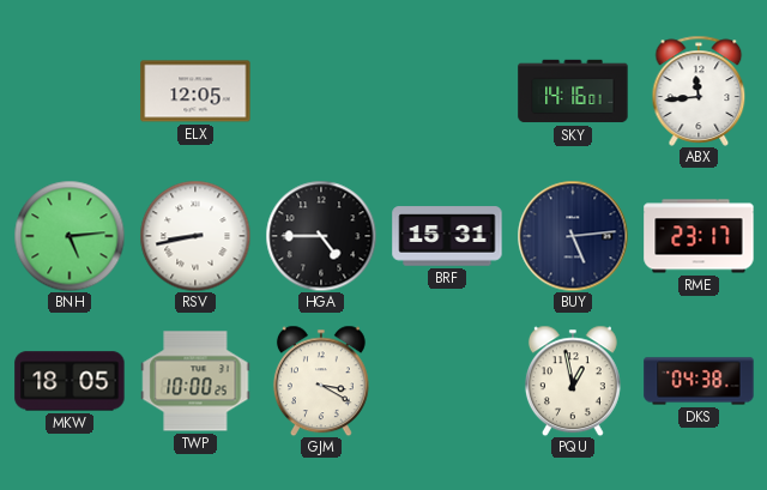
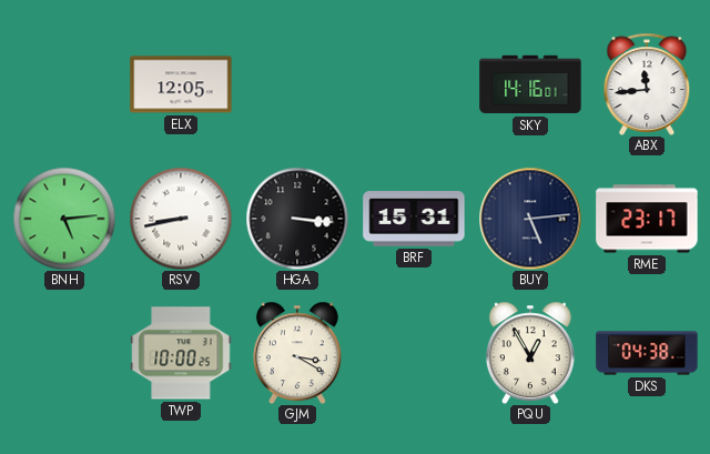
HGA: 4:45 -> 3:16
MKW: 18:05 -> none
PQU: 12:58 -> 12:55
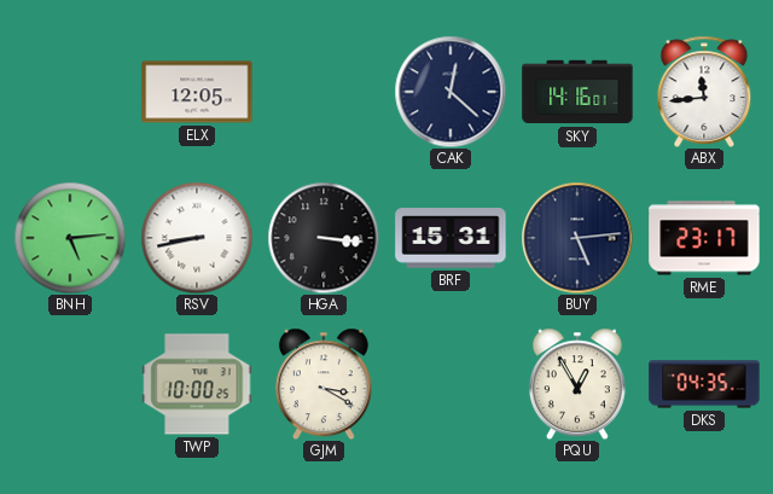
CAK: none -> 12:22
DKS: 04:38 -> 04:35
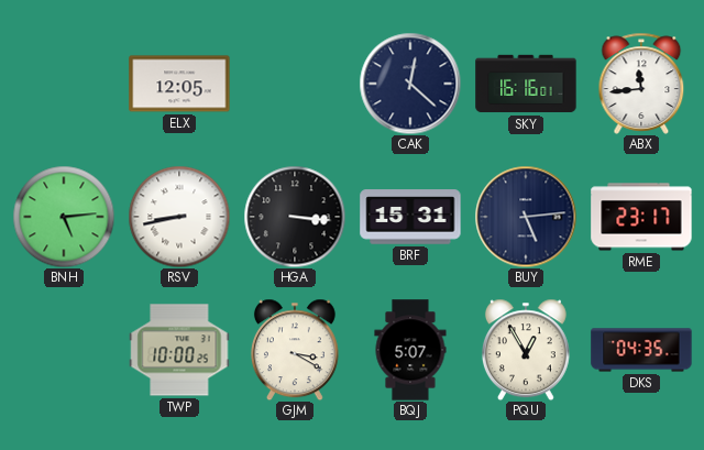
SKY: 14:16 -> 16:16
BQJ: none -> 5:07
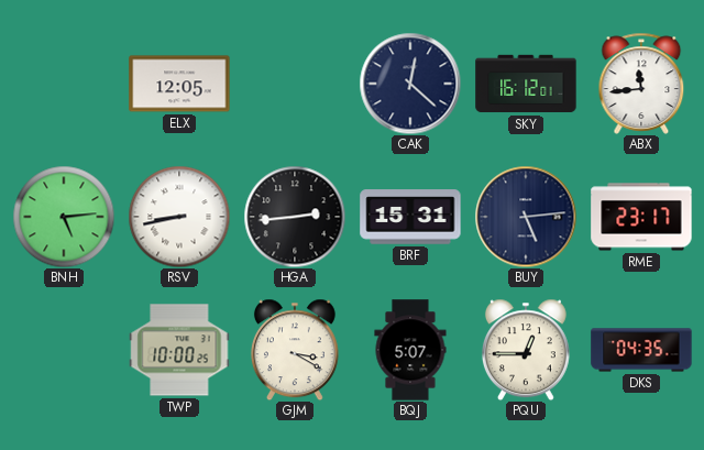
SKY: 16:16 -> 16:12
HGA: 3:16 -> 2:44
PQU: 12:55 -> 12:45
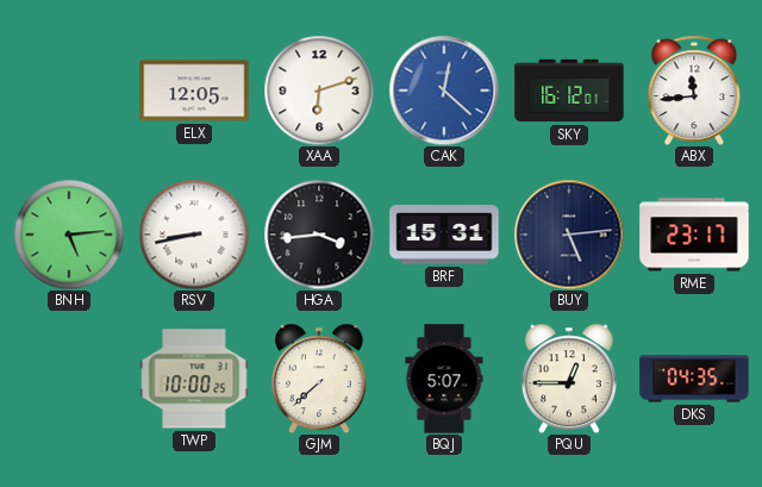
XAA: none -> 6:12
CAK dial: navy -> blue
HGA: 2:44 -> 3:44
GJM: 3:20 -> 7:38
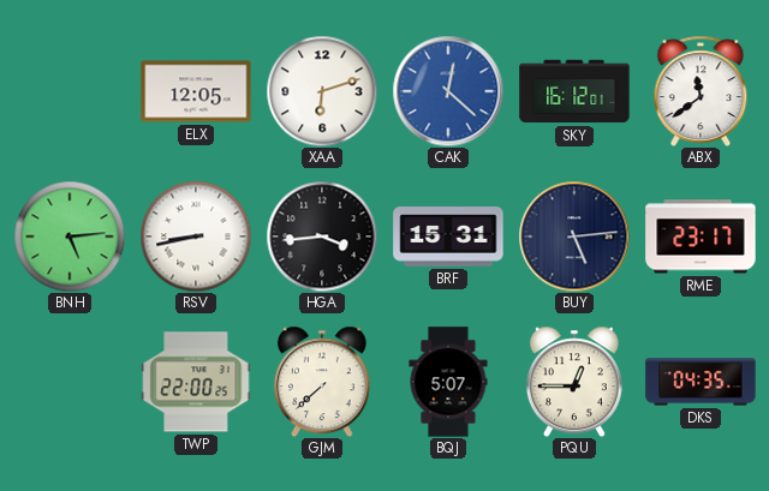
ABX: 11:44 -> 11:39
TWP: 10:00 -> 22:00
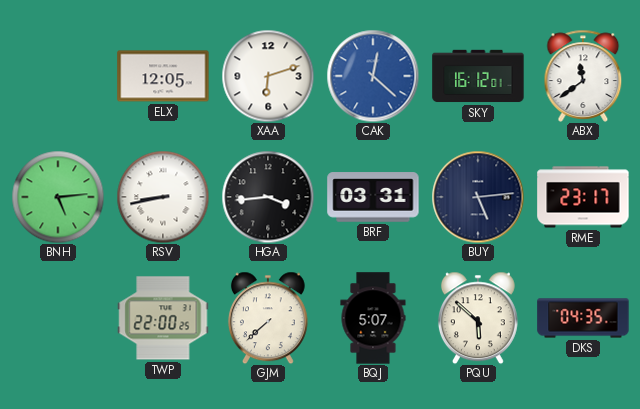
BRF: 15:31 -> 03:31
PQU: 12:45 -> 5:52
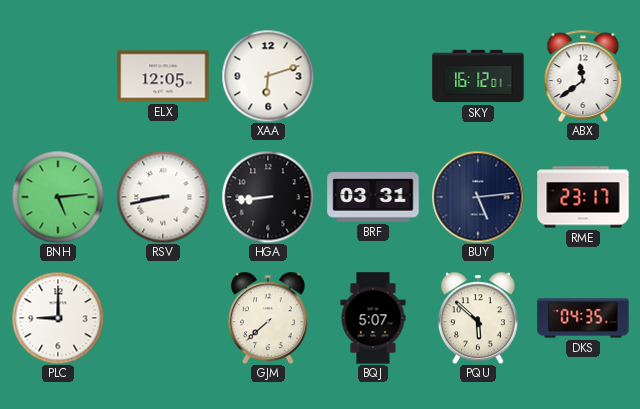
CAK: 12:22 -> none
HGA: 3:44 -> 8:44
PLC: none -> 9:00
TWP: 22:00 -> none
